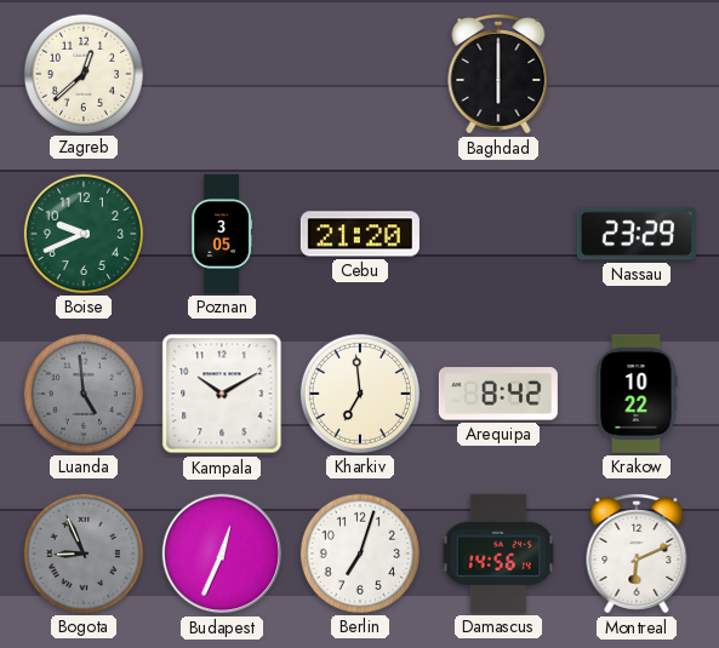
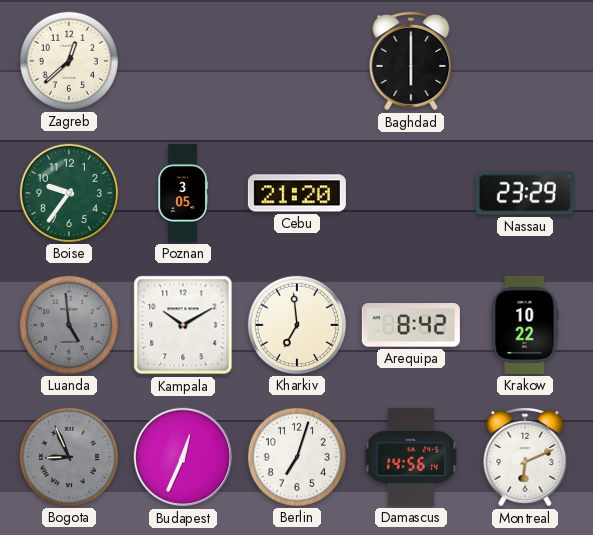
Boise: 9:41 -> 9:36
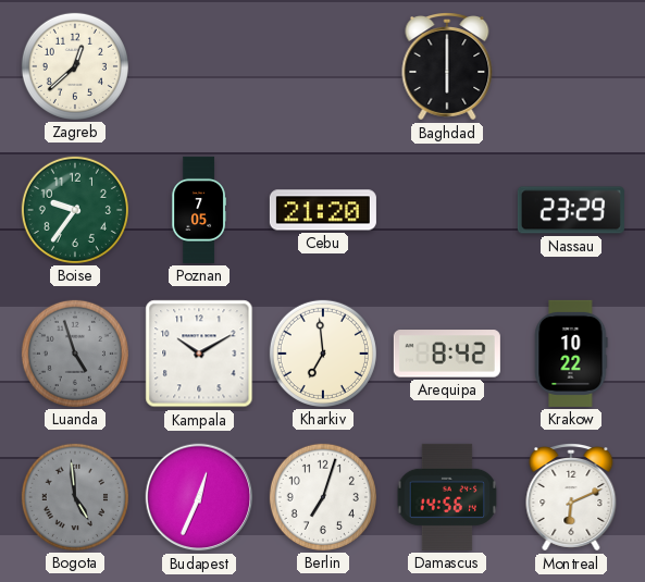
Poznan: 3:05 -> 7:05
Luanda: 4:59 -> 4:57
Bogota: 8:56 -> 4:59
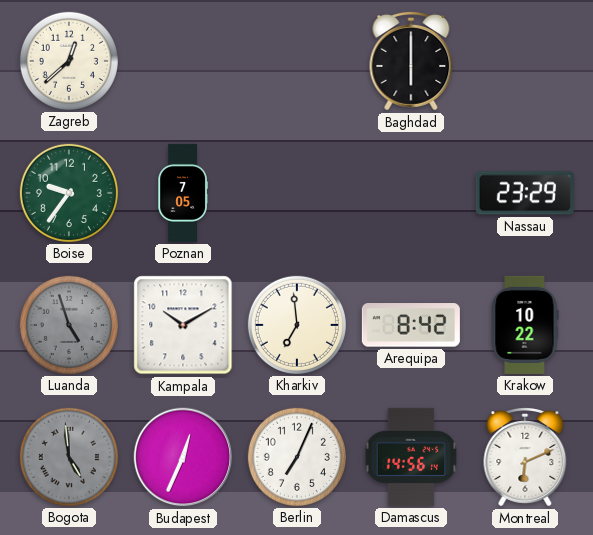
Cebu: 21:20 -> none
Berlin: 7:03 -> 7:04
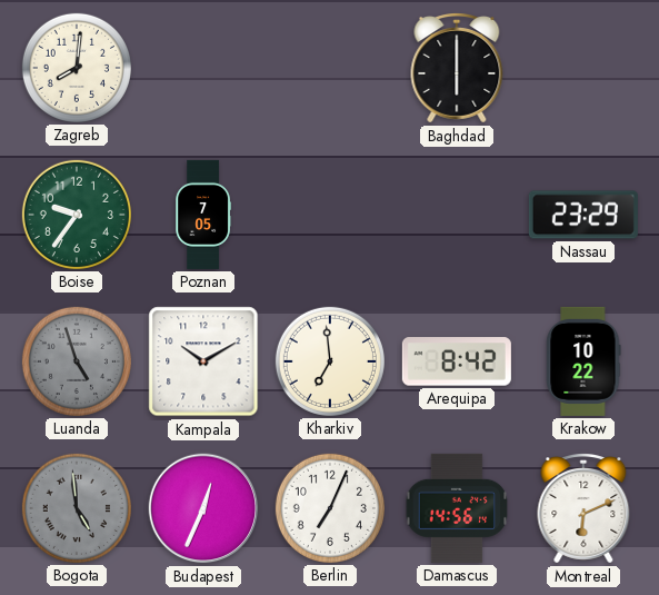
Zagreb: 12:38 -> 8:01
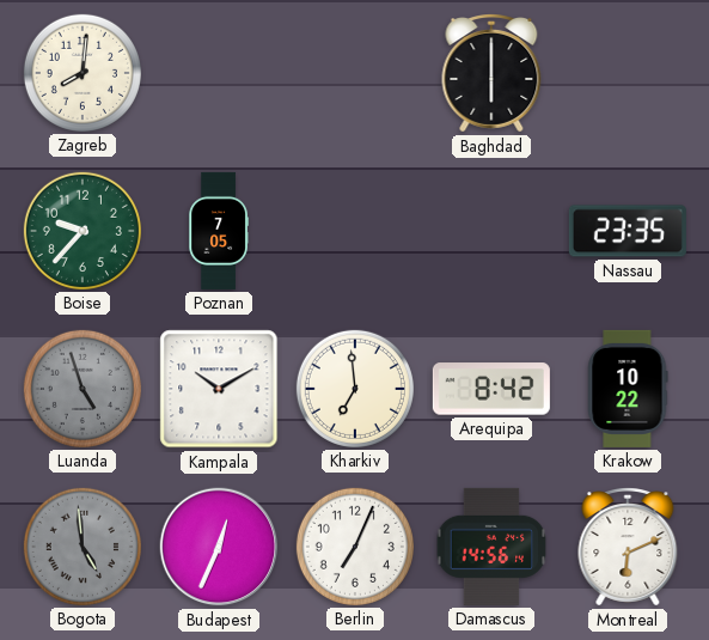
Boise: 9:36 -> 9:37
Nassau: 23:29 -> 23:35
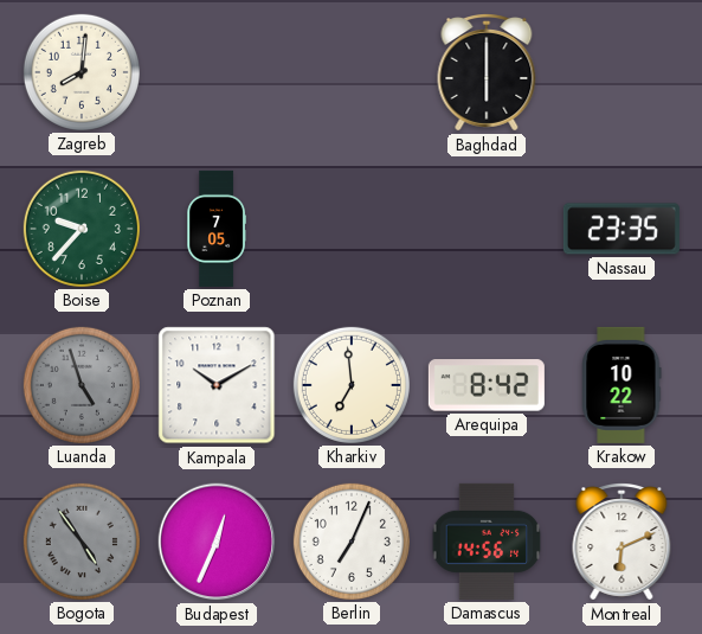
Bogota: 4:59 -> 4:54
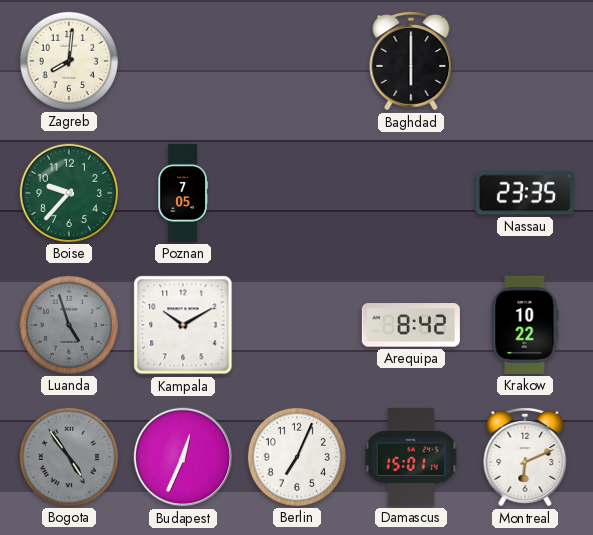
Kharkiv: 6:59 -> none
Damascus: 14:56 -> 15:01
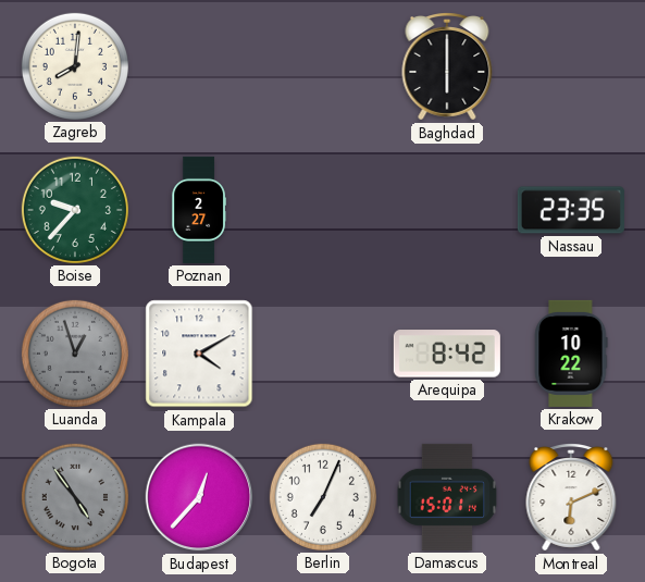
Poznan: 7:05 -> 2:27
Luanda: 4:57 -> 12:57
Kampala: 10:10 -> 4:10
Budapest: 12:34 -> 12:37
